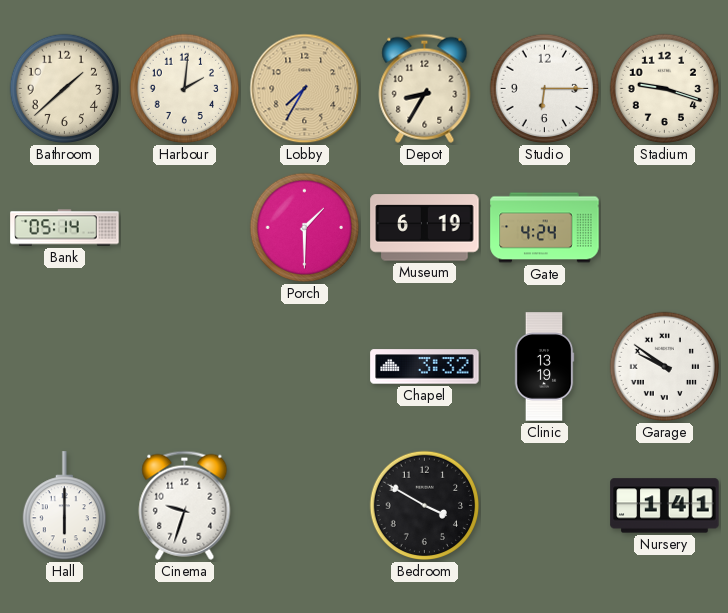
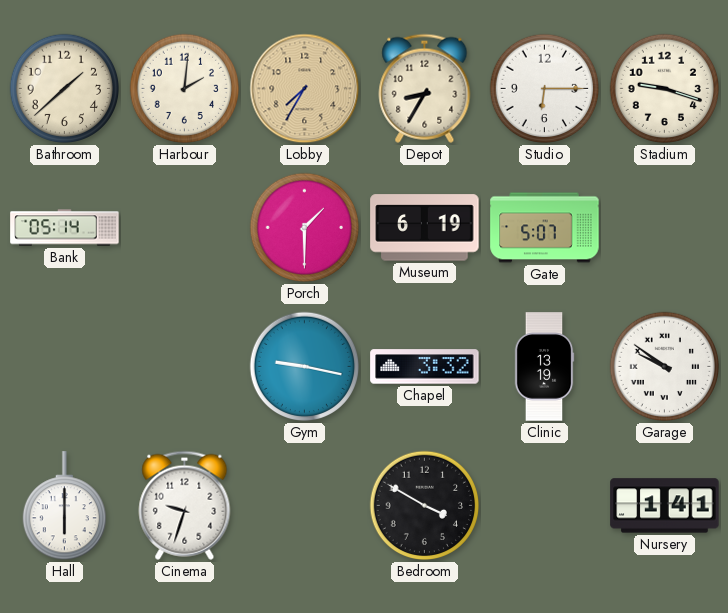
Gate: 4:24 -> 5:07
Gym: none -> 9:17
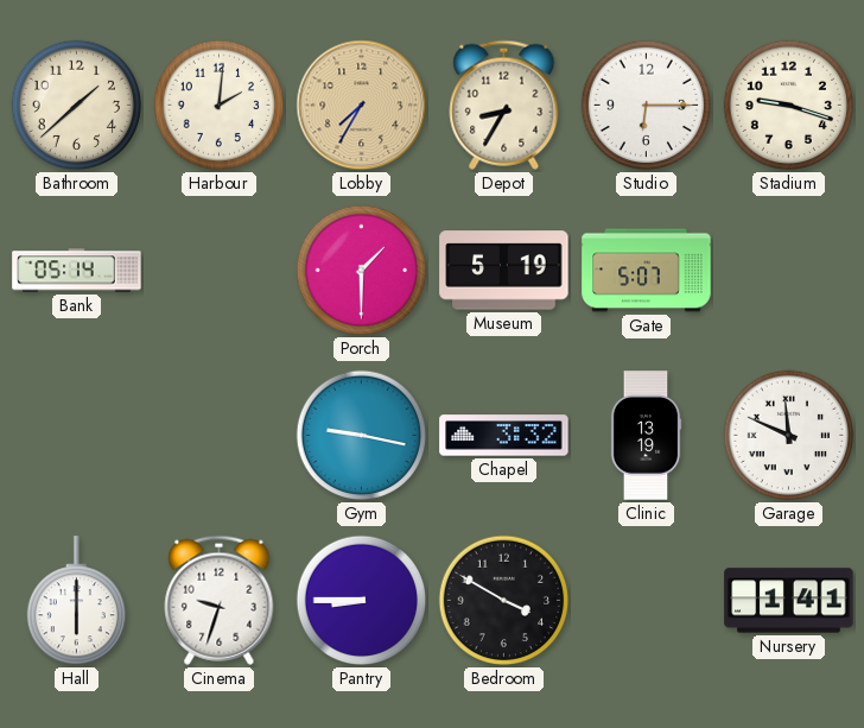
Museum: 6:19 -> 5:19
Garage: 9:51 -> 11:49
Pantry: none -> 8:45
